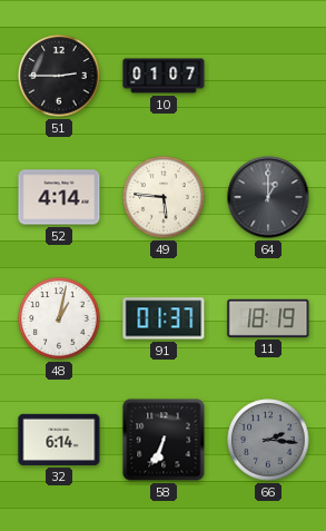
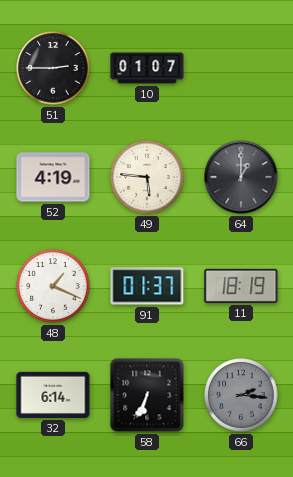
52: 4:14 -> 4:19
48: 1:02 -> 1:19
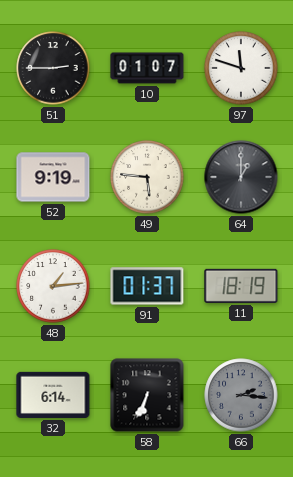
97: none -> 11:48
52: 4:19 -> 9:19
48: 1:19 -> 1:14
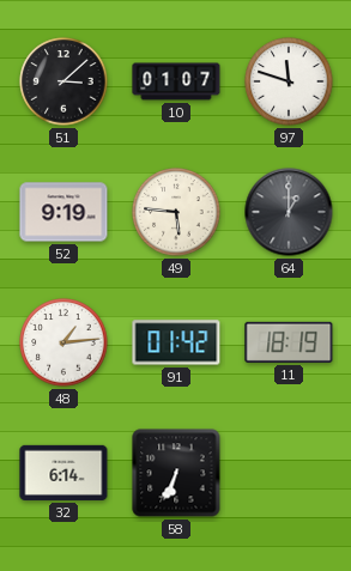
51: 2:45 -> 3:08
91: 01:37 -> 01:42
66: 2:16 -> none
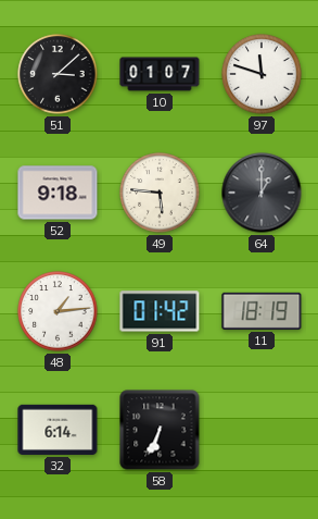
52: 9:19 -> 9:18
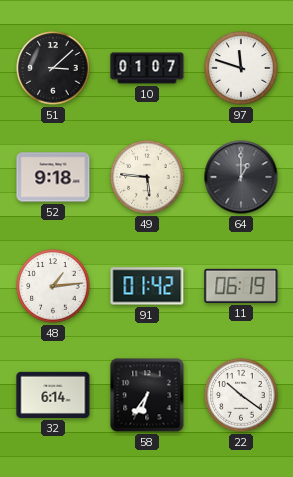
11: 18:19 -> 06:19
58: 6:34 -> 6:36
22: none -> 10:21
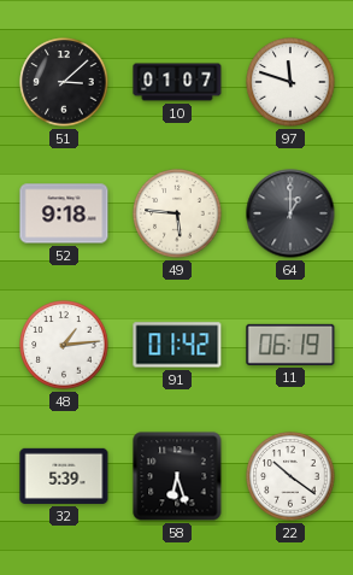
32: 6:14 -> 5:39
58: 6:36 -> 6:27
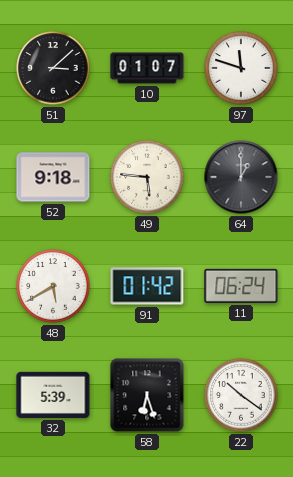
48: 1:14 -> 5:40
11: 06:19 -> 06:24
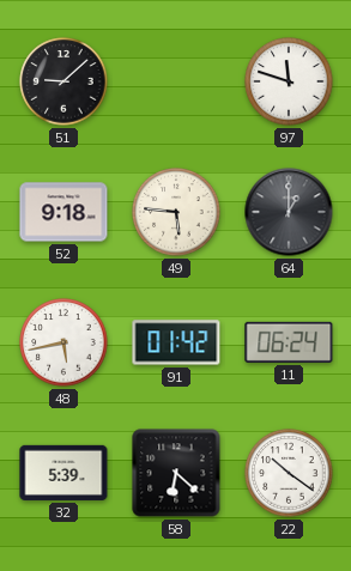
51: 3:08 -> 9:08
10: 01:07 -> none
48: 5:40 -> 5:43
58: 6:27 -> 6:22
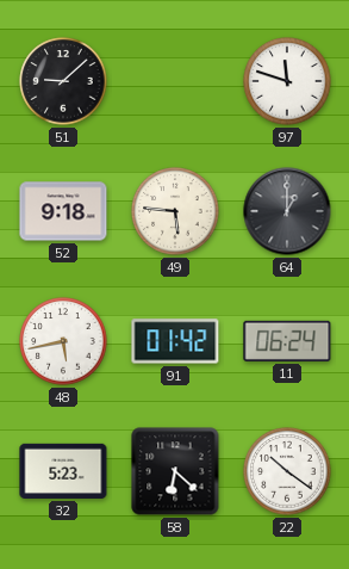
32: 5:39 -> 5:23
